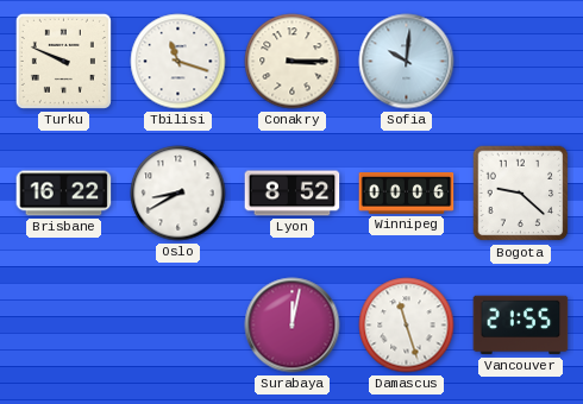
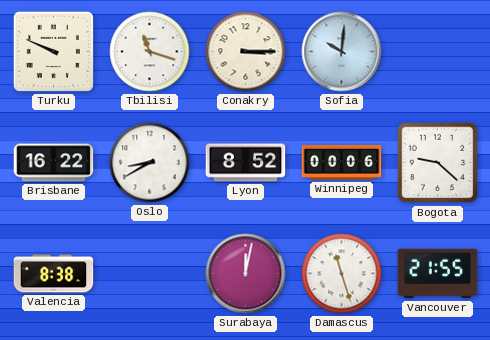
Valencia: none -> 8:38
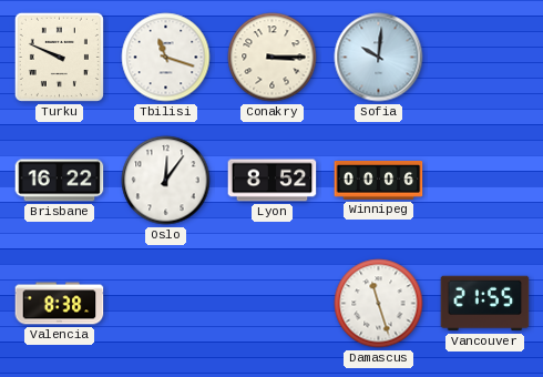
Oslo: 8:40 -> 12:06
Bogota: 9:22 -> none
Surabaya: 12:02 -> none
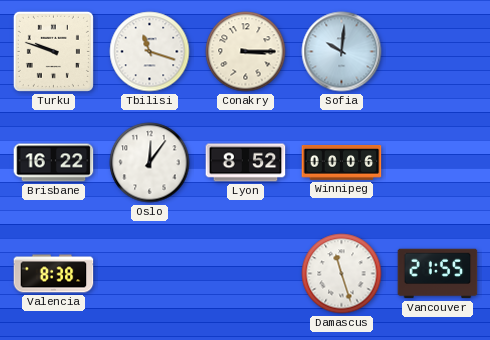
Turku: 9:49 -> 9:48
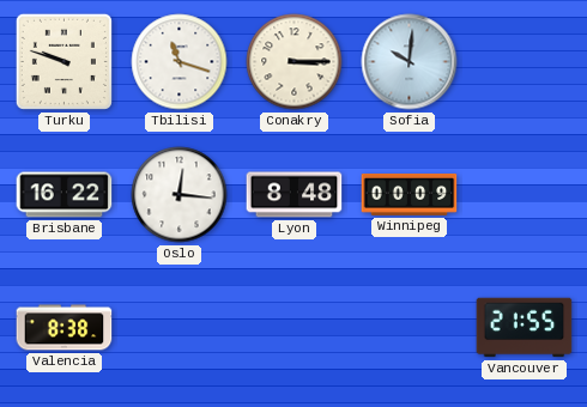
Oslo: 12:06 -> 12:16
Lyon: 8:52 -> 8:48
Winnipeg: 00:06 -> 00:09
Damascus: 11:27 -> none
